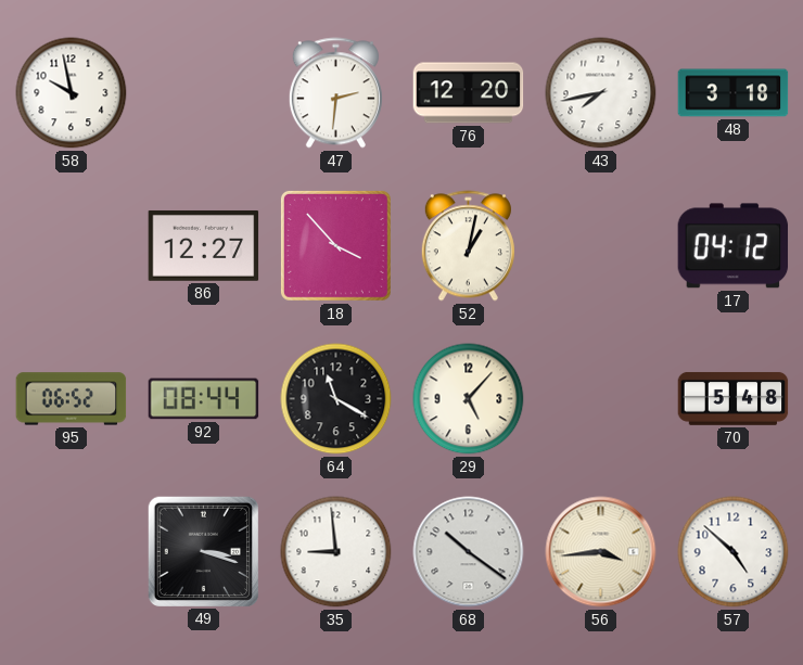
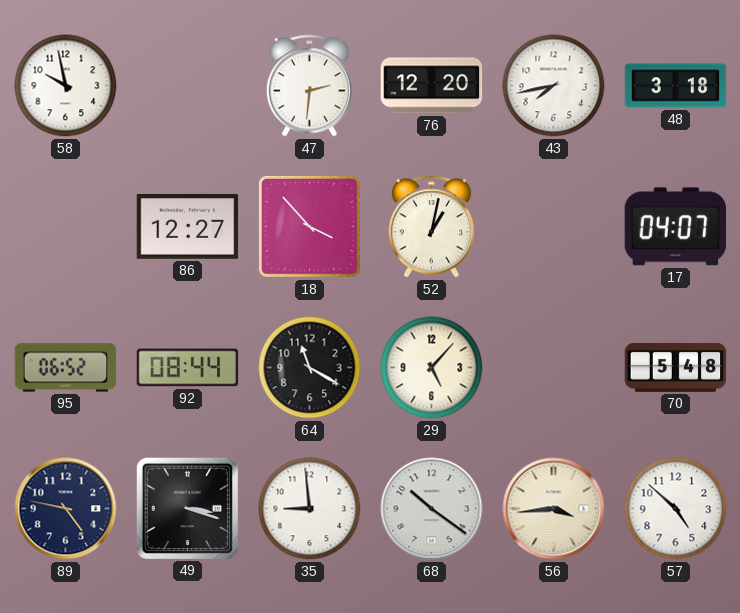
17: 04:12 -> 04:07
89: none -> 4:47
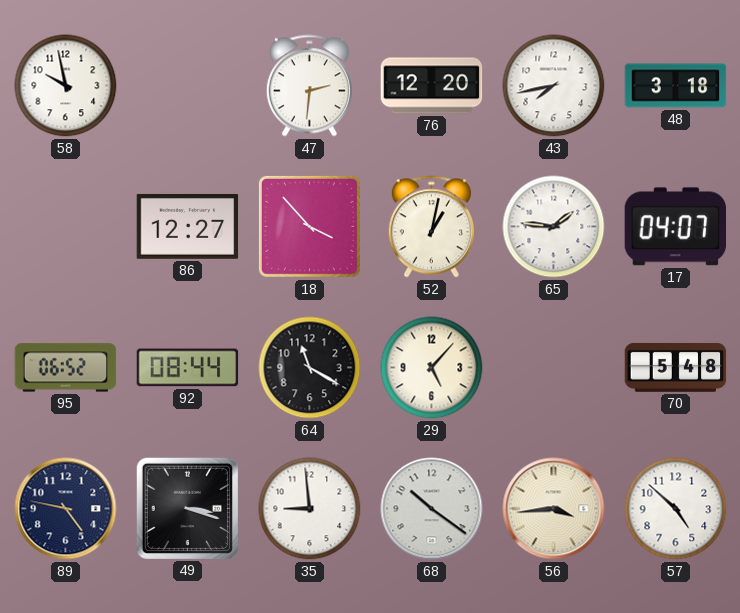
65: none -> 1:46
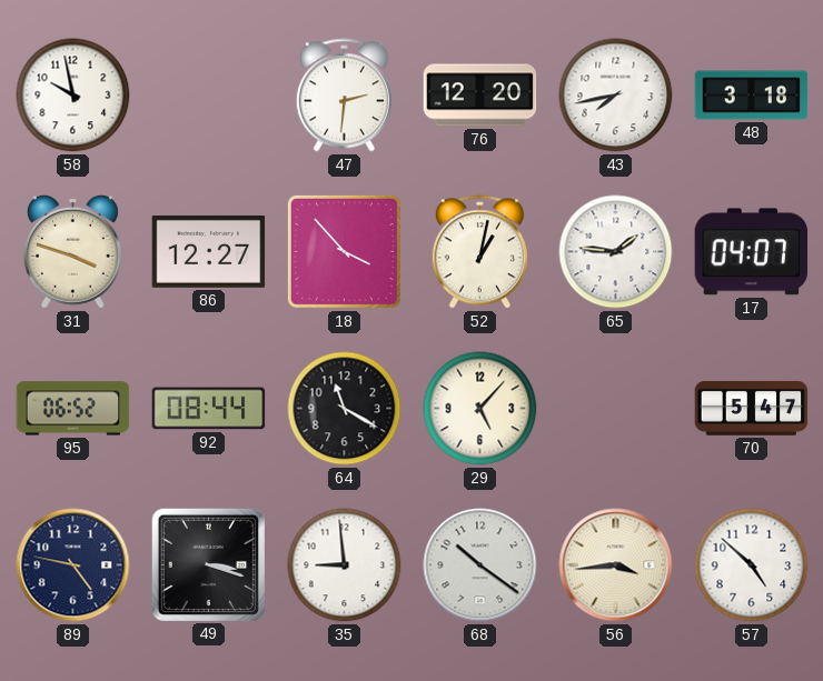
31: none -> 3:48
70: 5:48 -> 5:47
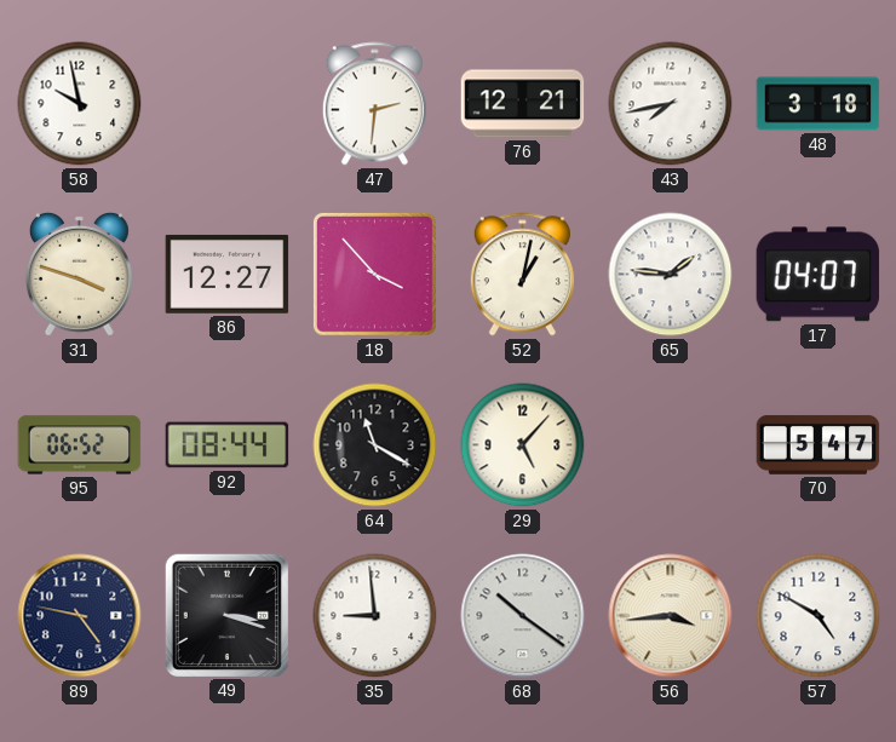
76: 12:20 -> 12:21
57: 4:52 -> 4:50
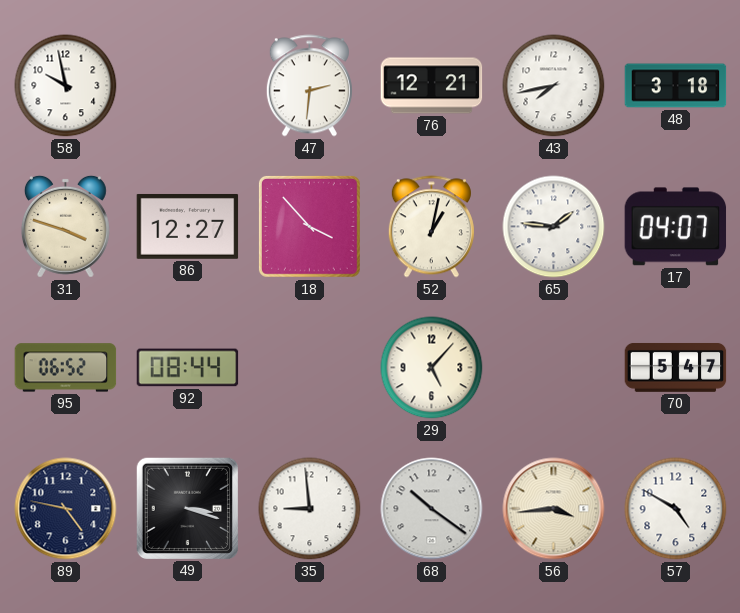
64: 11:20 -> none
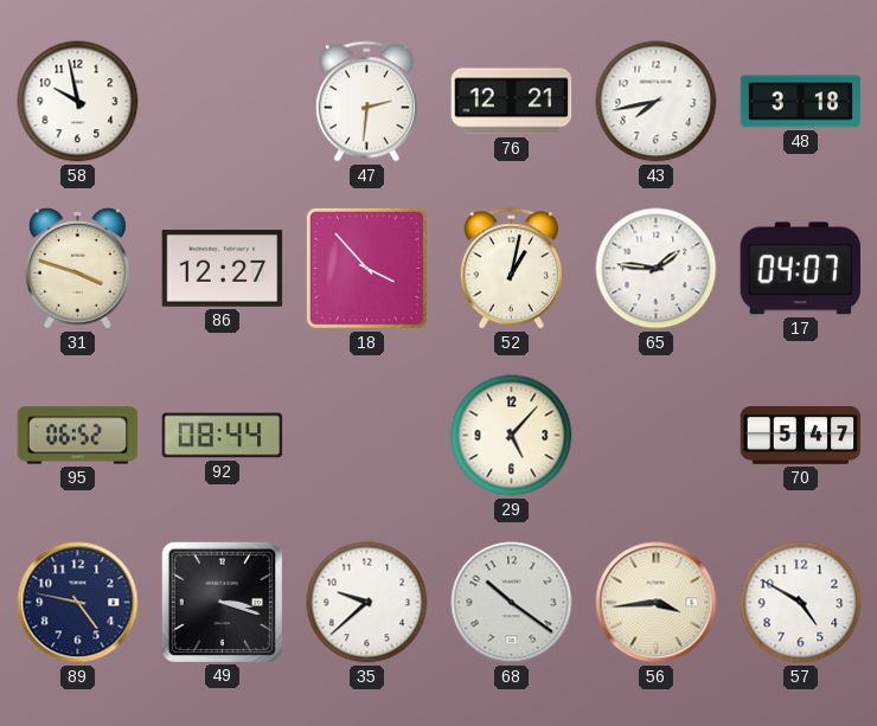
35: 8:59 -> 9:38
